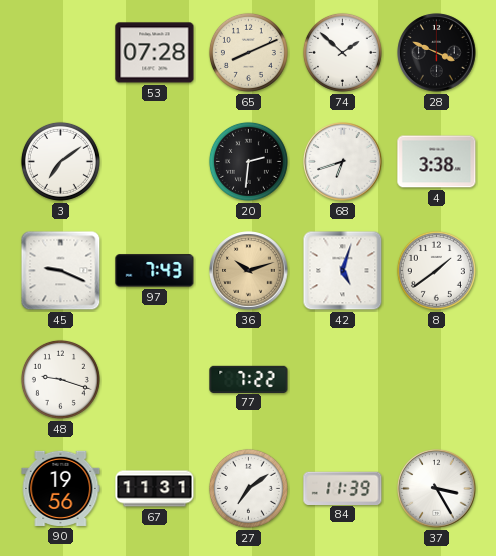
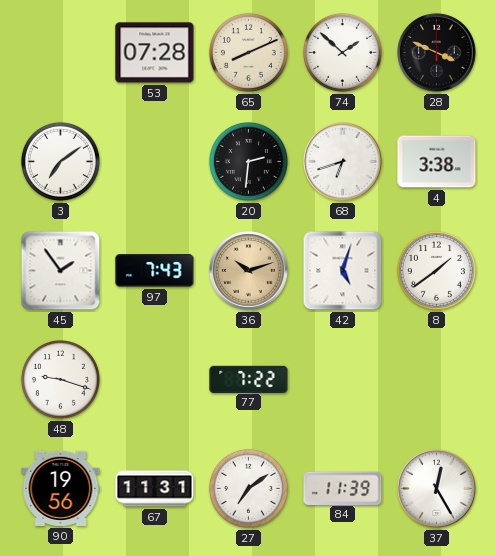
45: 9:19 -> 1:54
37: 3:25 -> 12:25
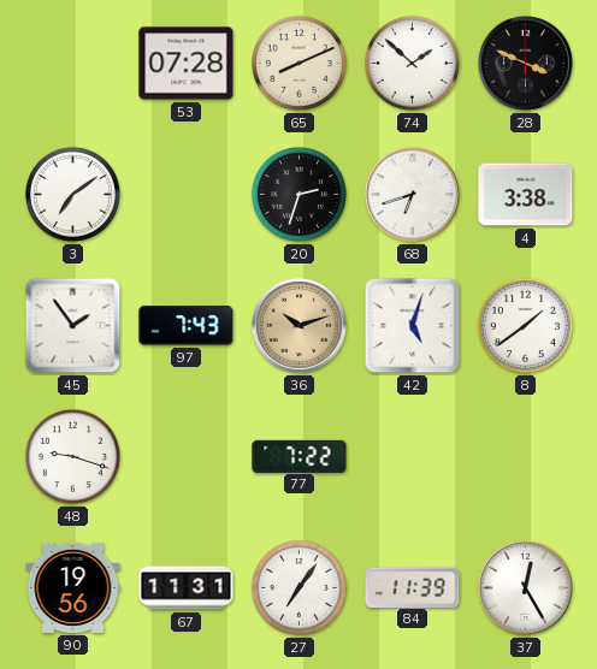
20: 2:31 -> 2:33
27: 7:09 -> 7:06
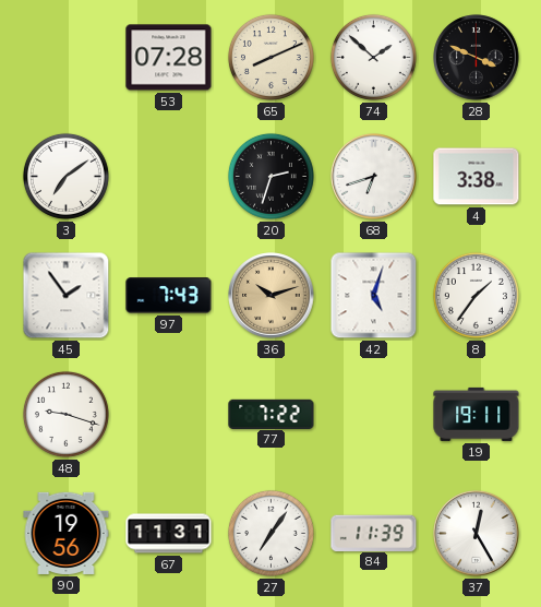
8: 1:39 -> 1:36
19: none -> 19:11
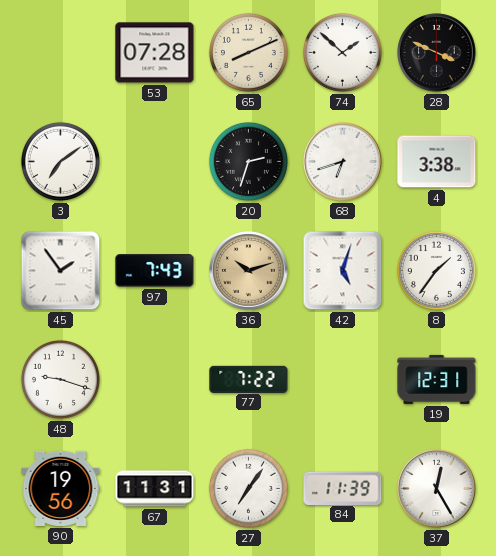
19: 19:11 -> 12:31
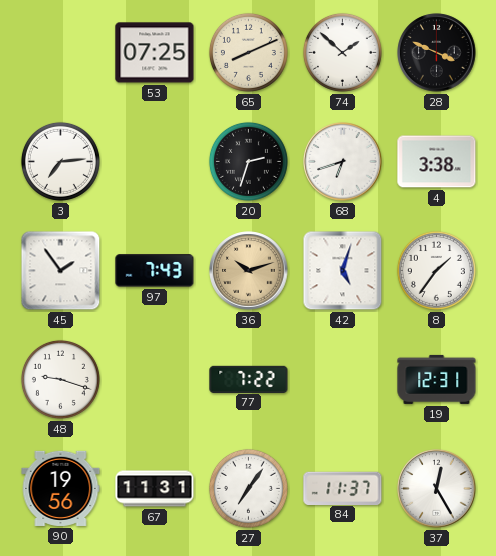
53: 07:28 -> 07:25
3: 7:09 -> 7:14
84: 11:39 -> 11:37
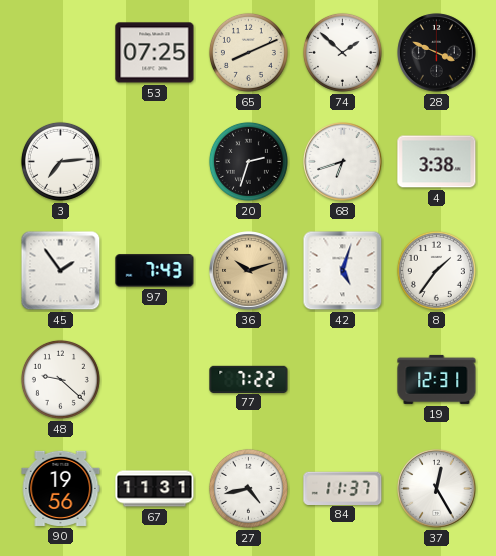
48: 9:18 -> 9:22
27: 7:06 -> 4:43
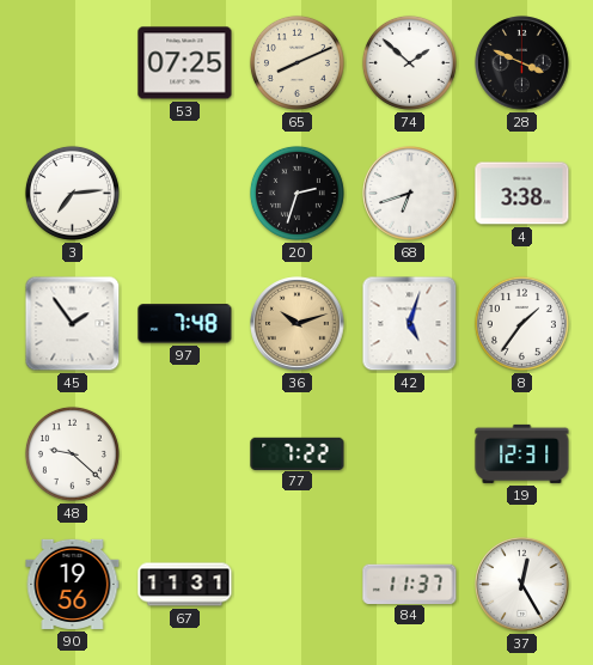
97: 7:43 -> 7:48
27: 4:43 -> none
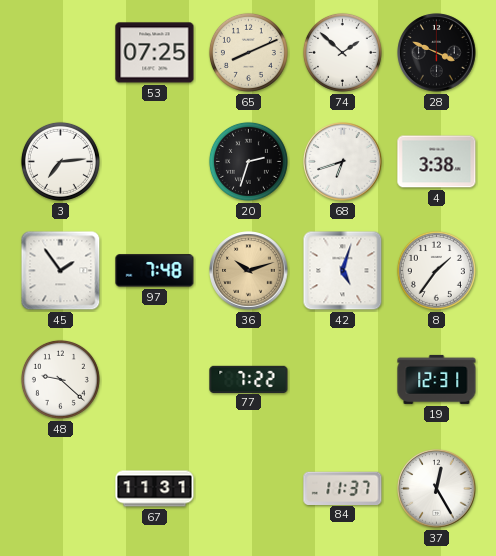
90: 19:56 -> none
